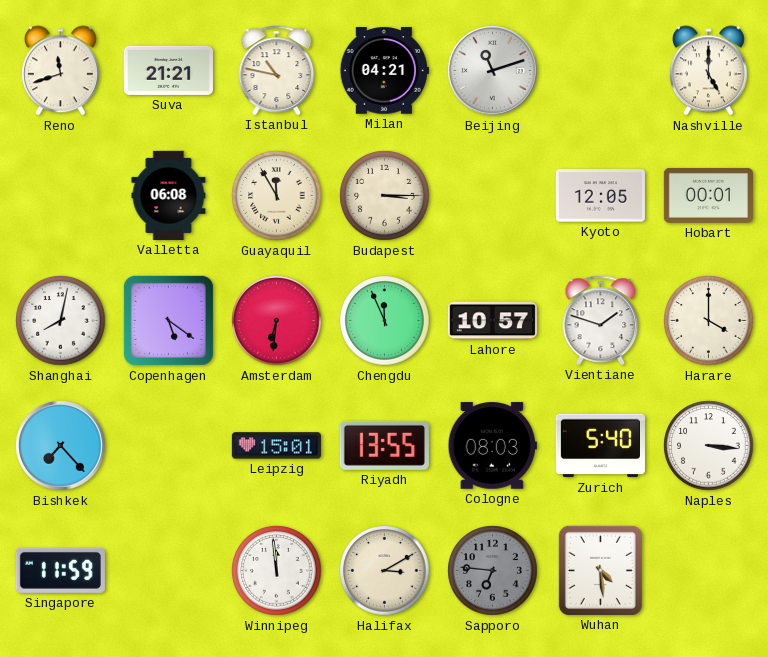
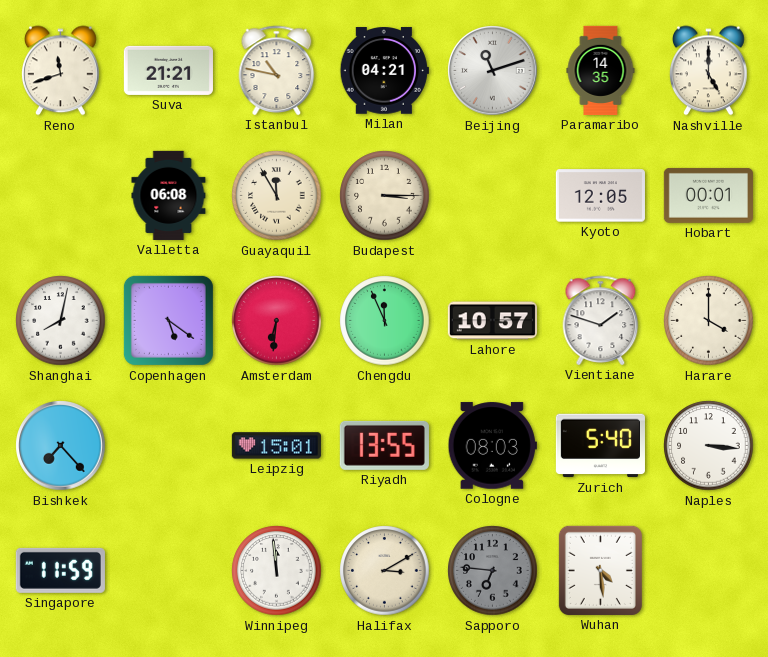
Paramaribo: none -> 14:35
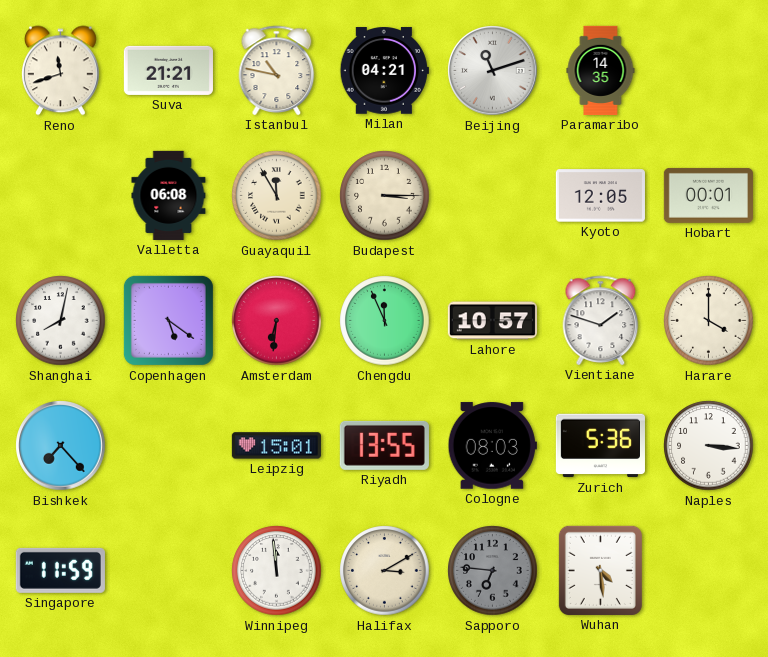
Nashville: 5:00 -> none
Zurich: 5:40 -> 5:36
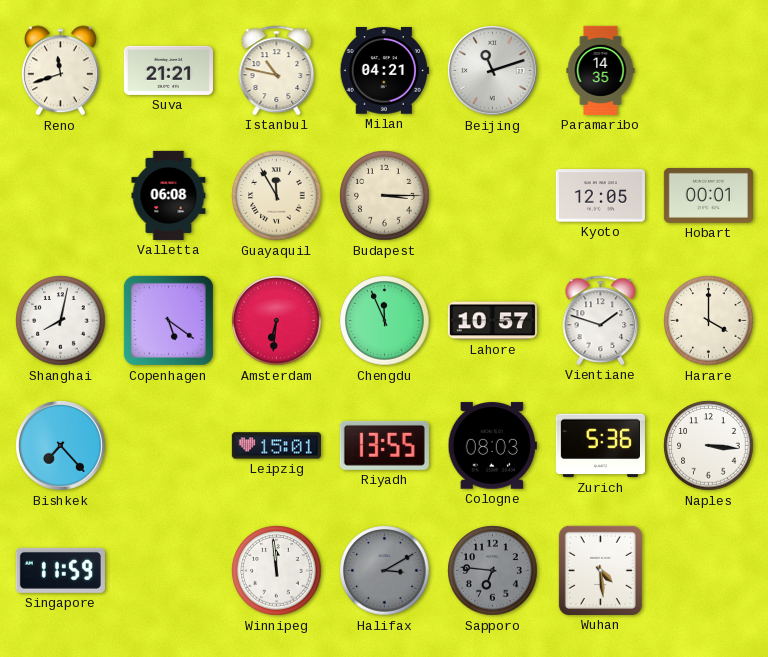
Halifax dial: cream -> grey
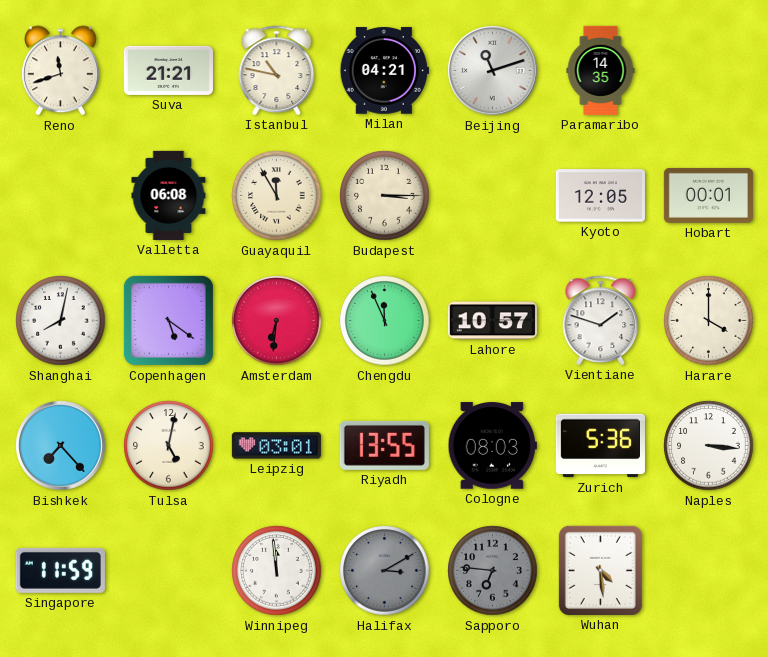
Tulsa: none -> 5:02
Leipzig: 15:01 -> 03:01
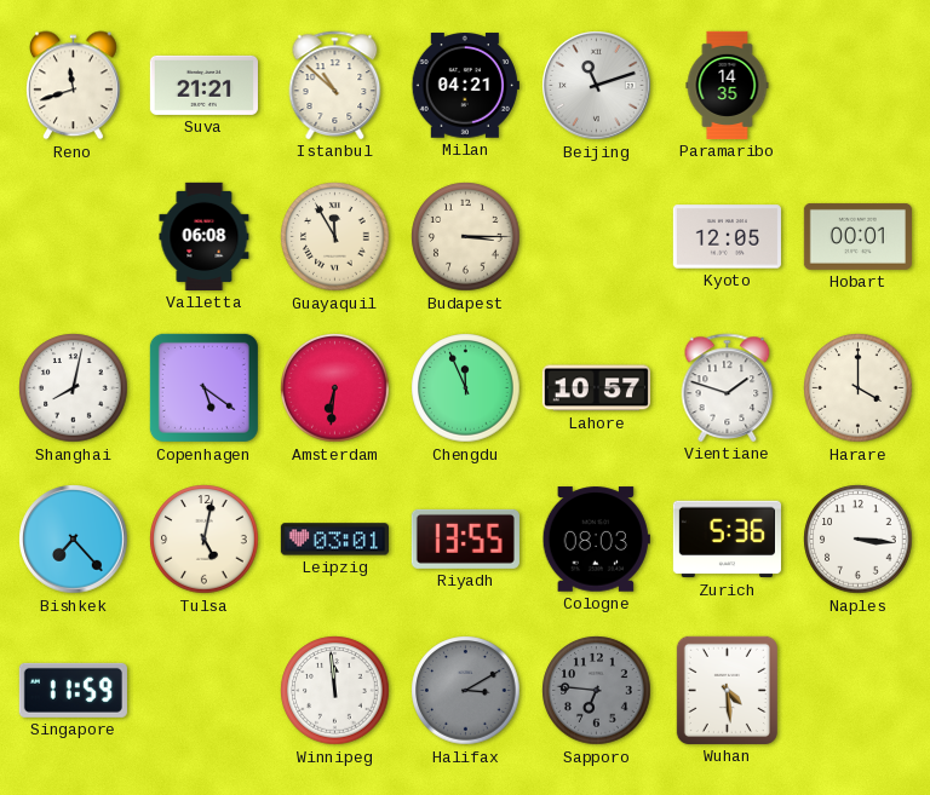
Istanbul: 10:47 -> 10:52
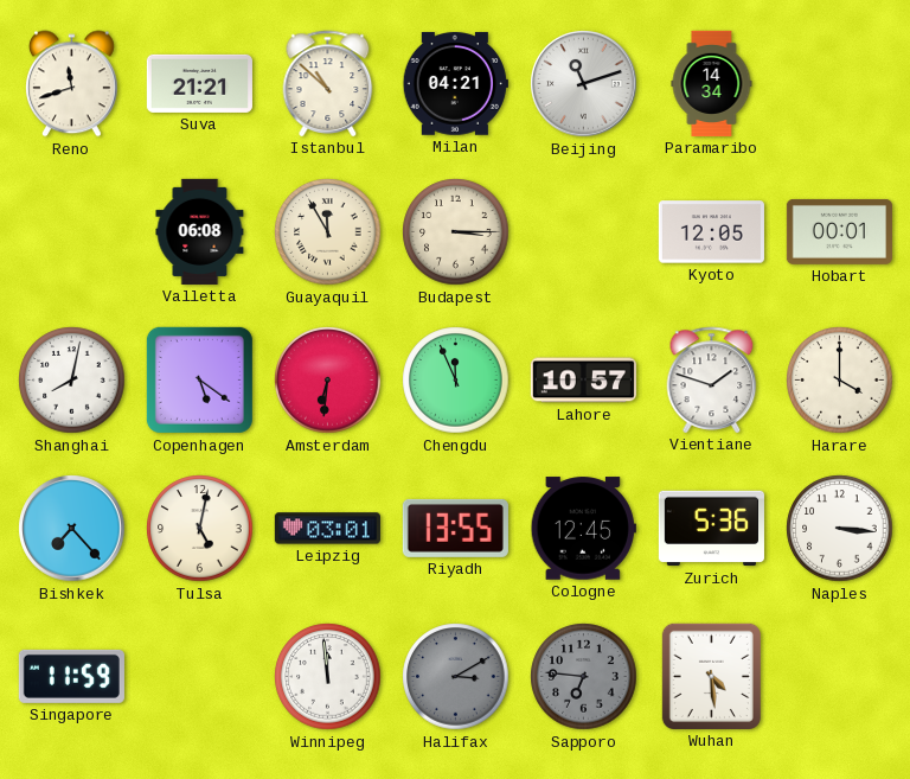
Paramaribo: 14:35 -> 14:34
Cologne: 08:03 -> 12:45
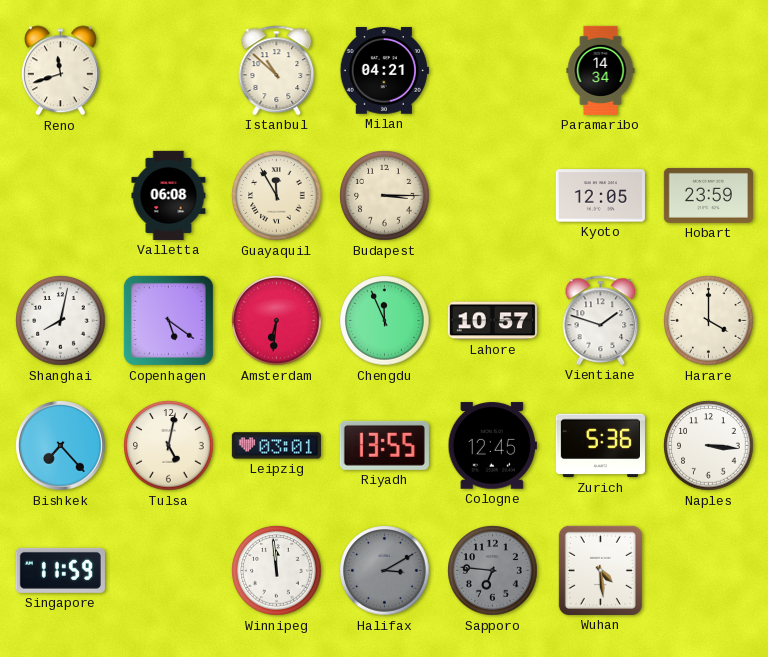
Suva: 21:21 -> none
Beijing: 11:12 -> none
Hobart: 00:01 -> 23:59
